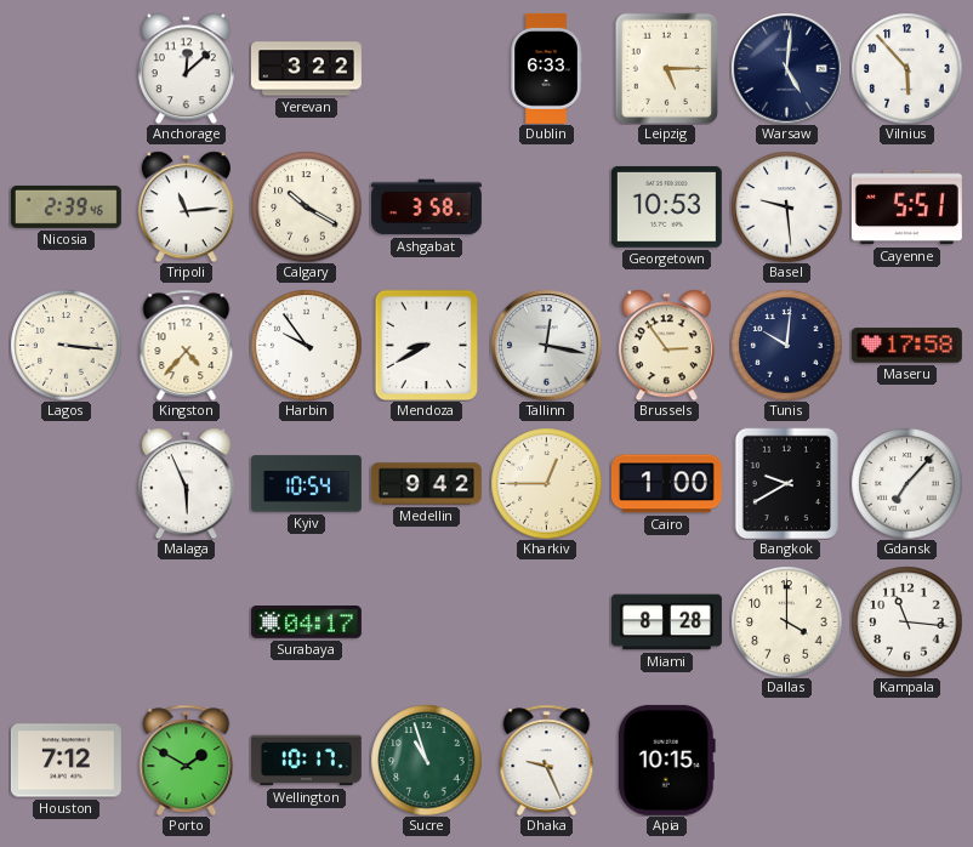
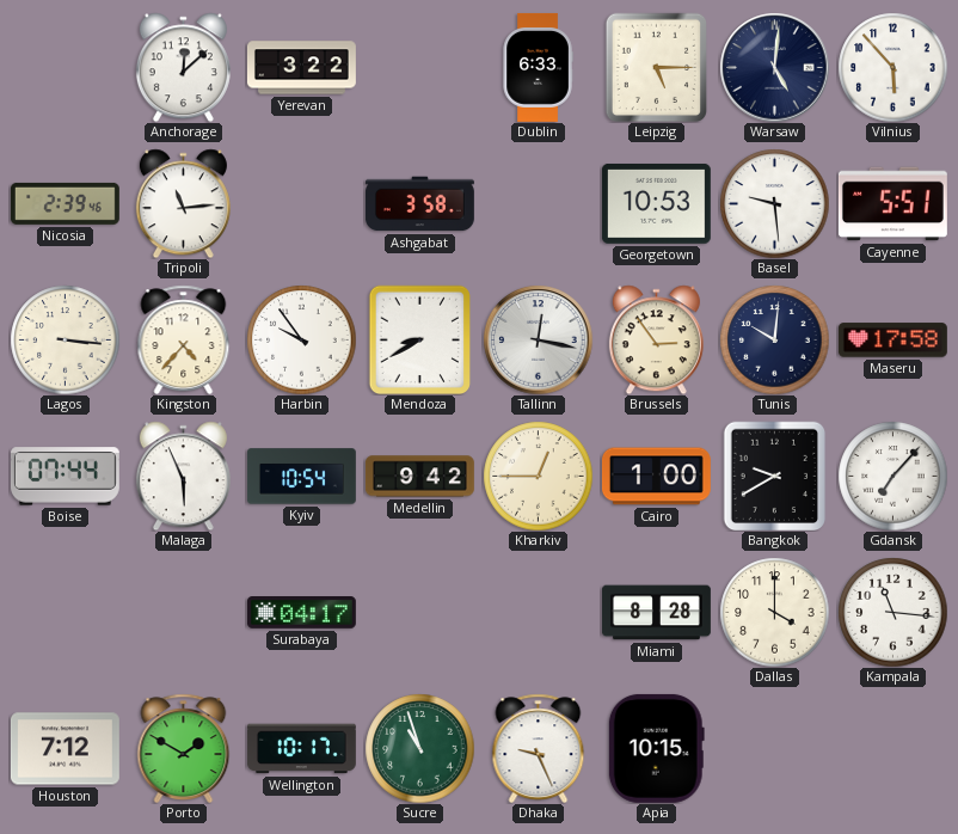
Calgary: 10:20 -> none
Boise: none -> 07:44
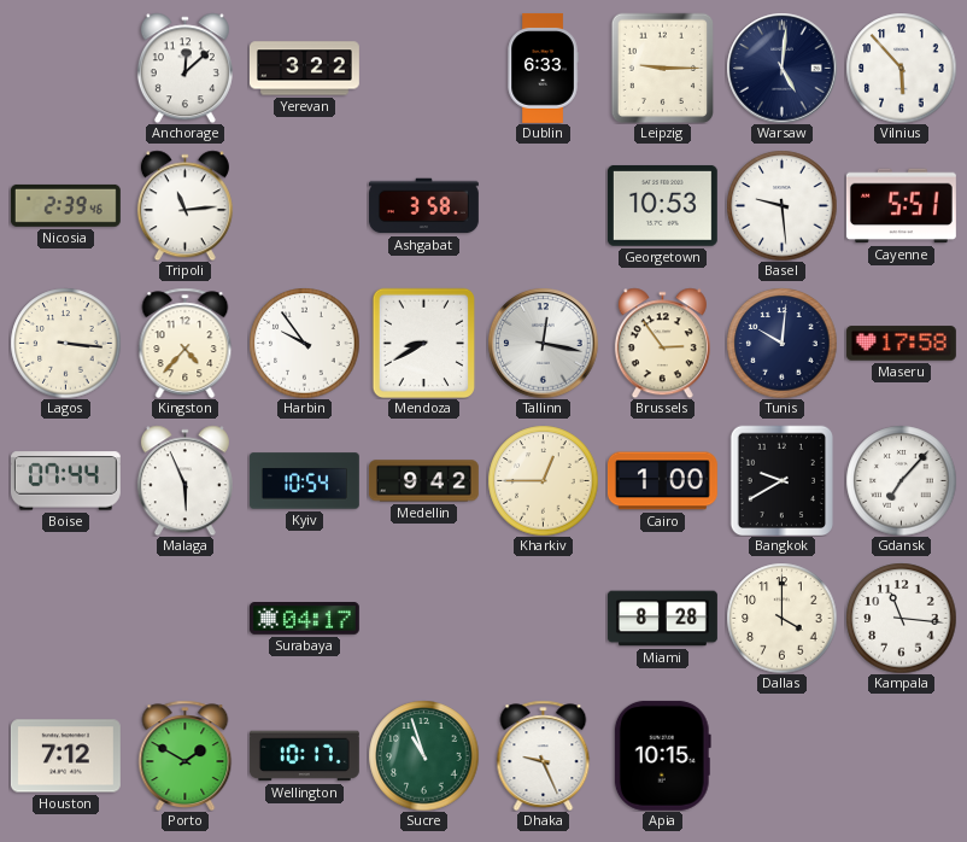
Leipzig: 5:15 -> 9:15
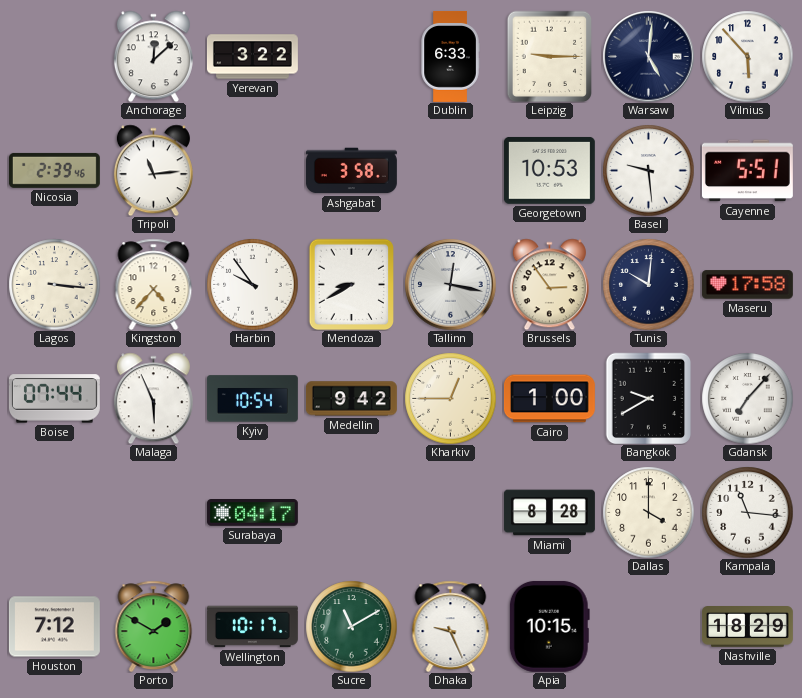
Sucre: 10:57 -> 11:10
Nashville: none -> 18:29
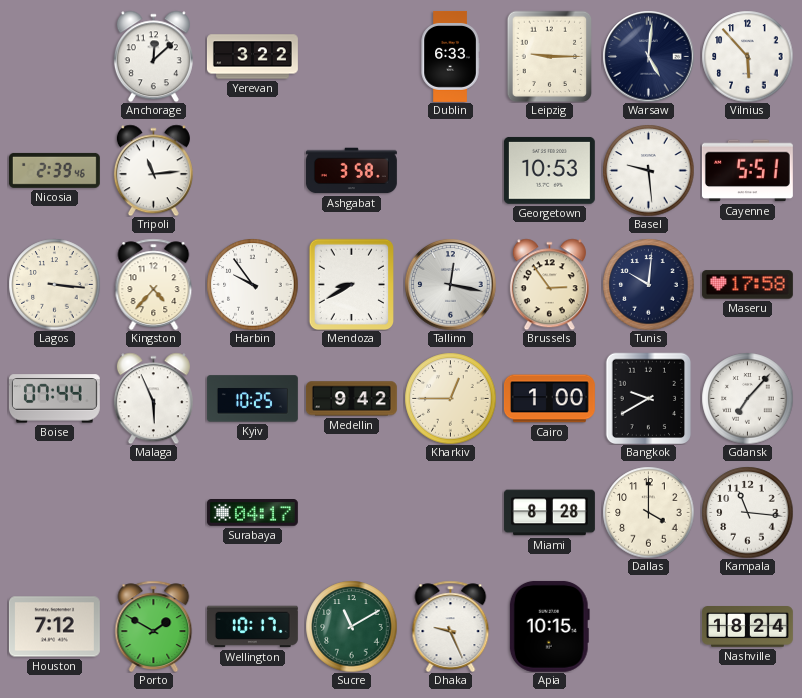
Kyiv: 10:54 -> 10:25
Nashville: 18:29 -> 18:24
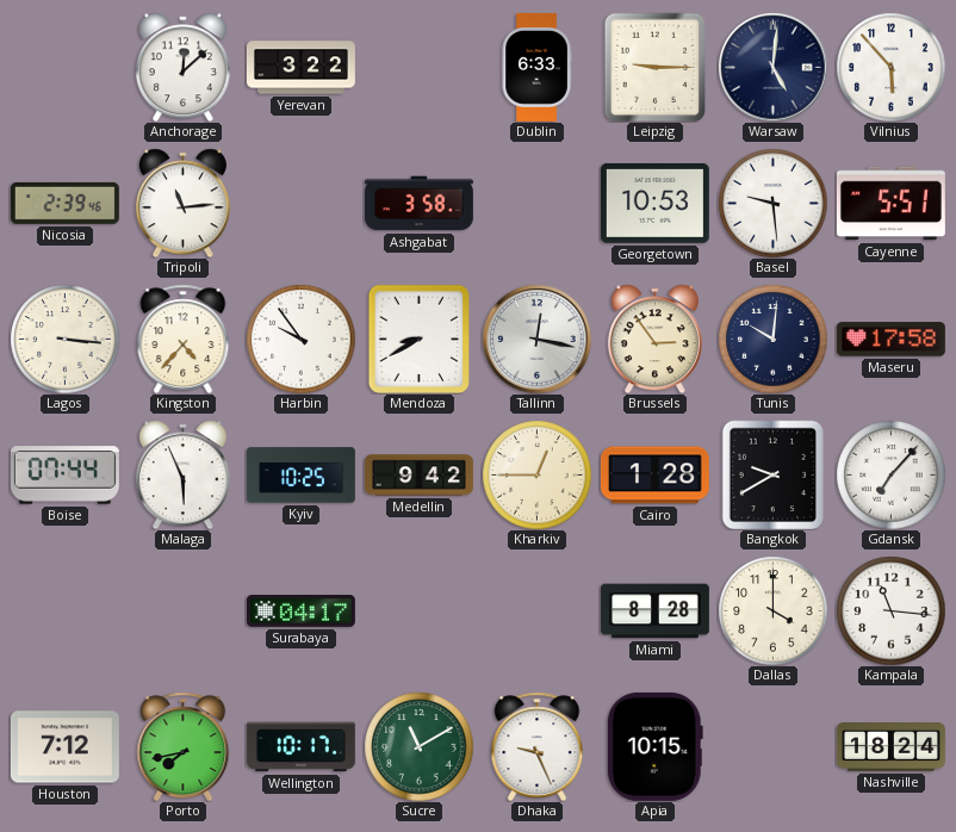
Cairo: 1:00 -> 1:28
Porto: 1:50 -> 7:43
